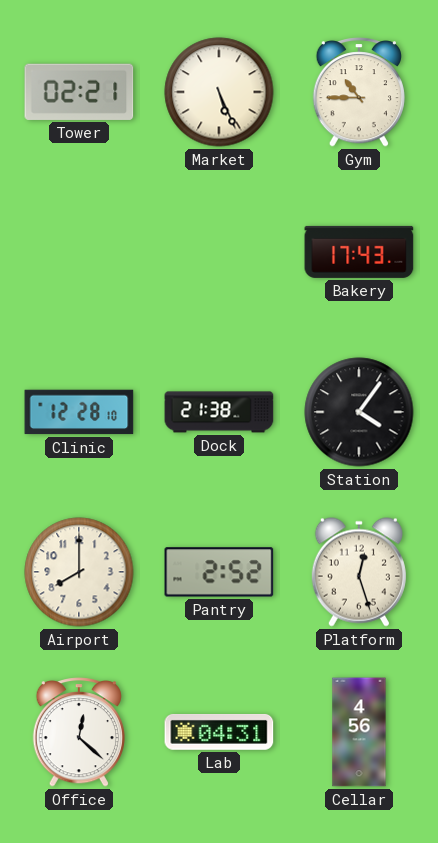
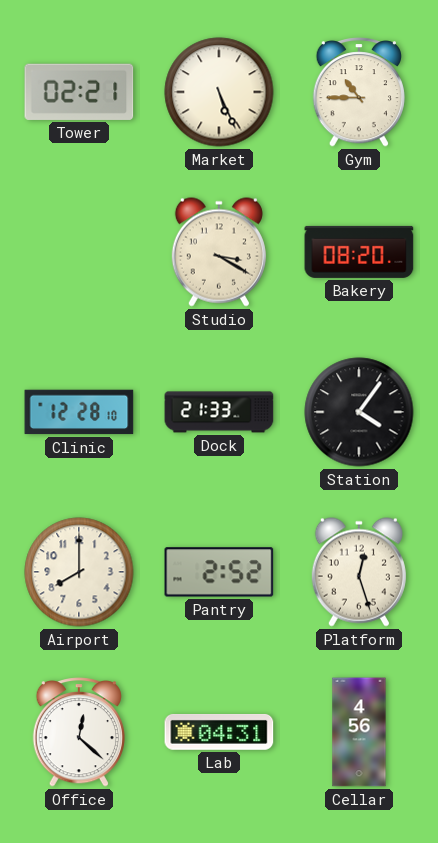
Studio: none -> 3:20
Bakery: 17:43 -> 08:20
Dock: 21:38 -> 21:33
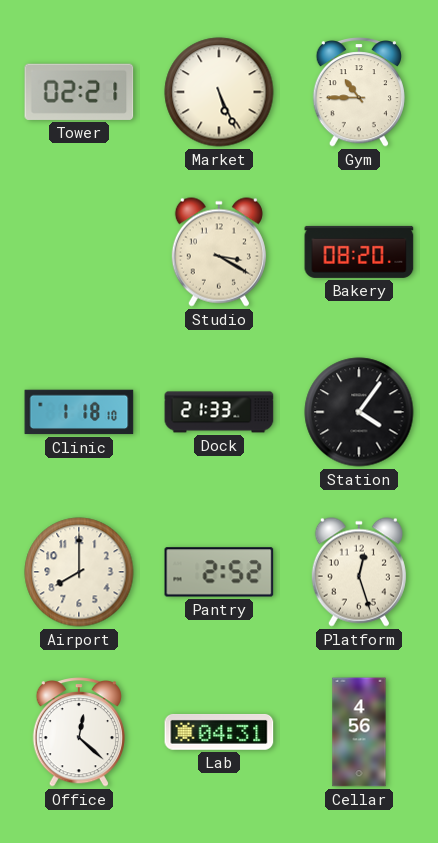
Clinic: 12:28 -> 1:18
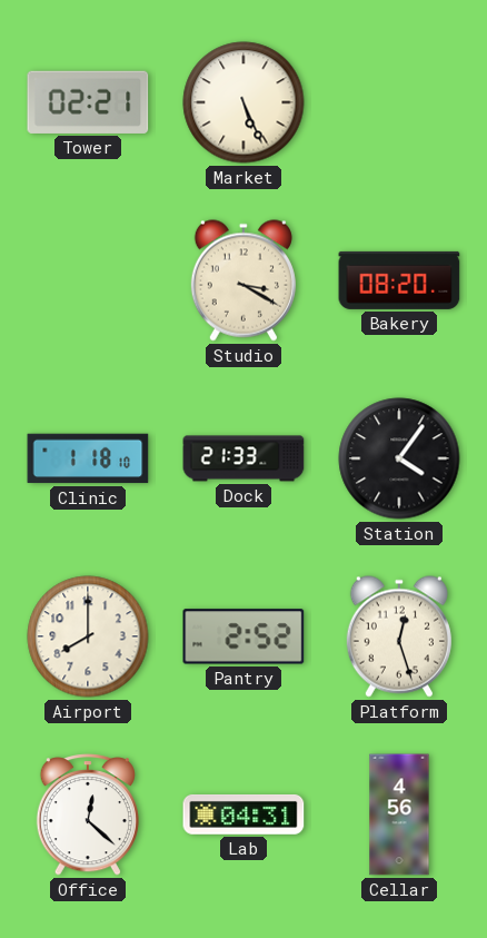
Gym: 10:45 -> none
